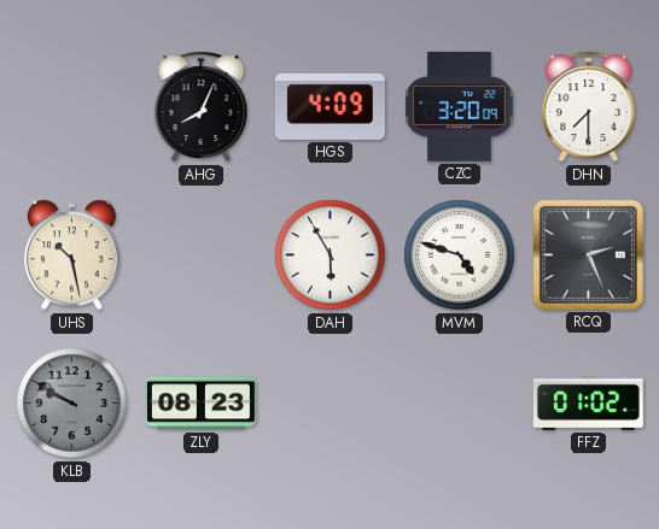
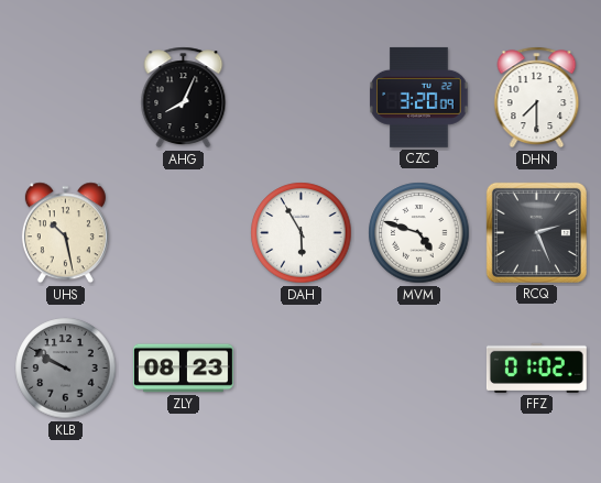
HGS: 4:09 -> none
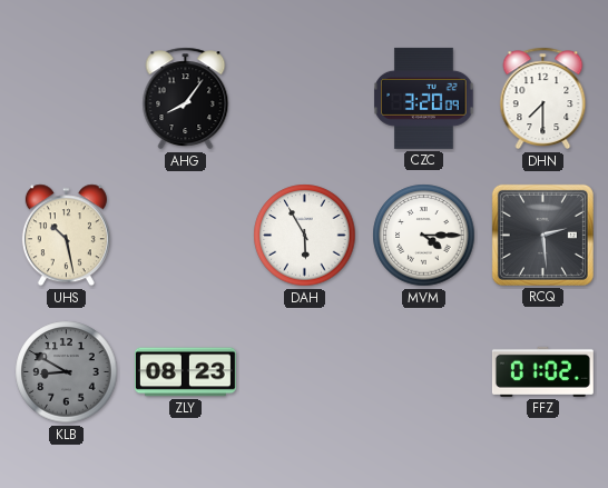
AHG: 8:04 -> 8:06
MVM: 4:48 -> 4:15
RCQ: 2:26 -> 2:29
KLB: 9:50 -> 8:50
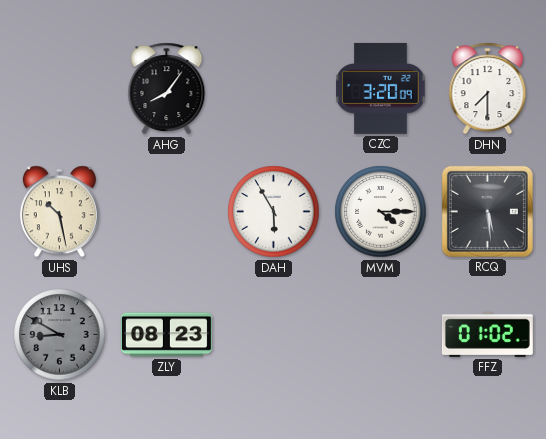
RCQ: 2:29 -> 5:29
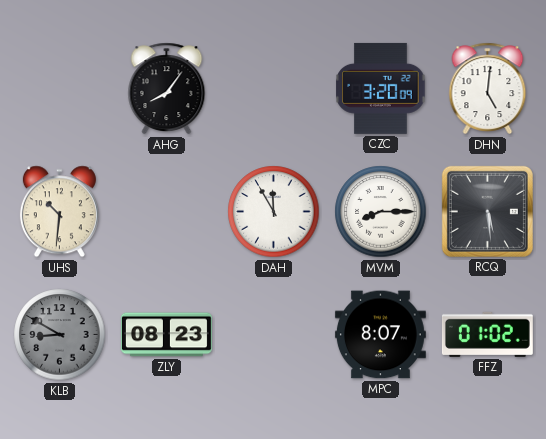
DHN: 7:30 -> 5:01
UHS: 10:28 -> 10:31
DAH: 5:55 -> 11:55
MVM: 4:15 -> 8:15
MPC: none -> 8:07
